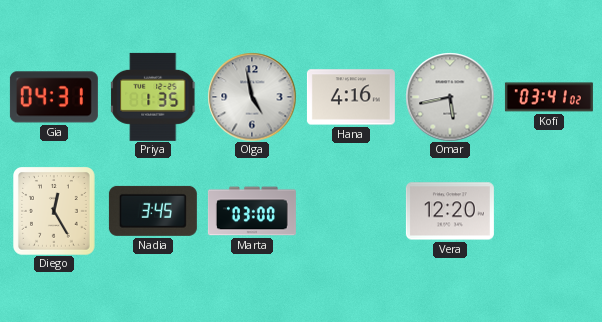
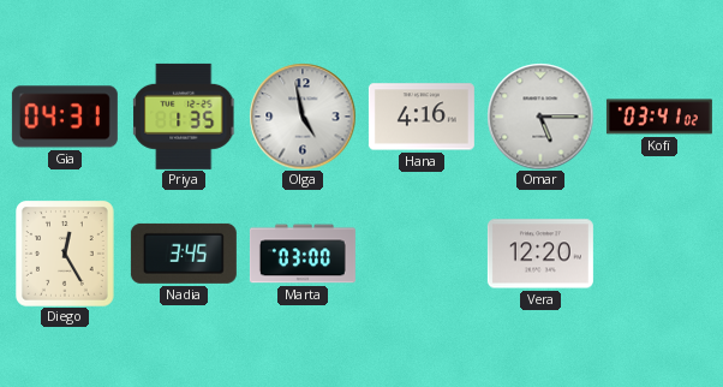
Omar: 5:43 -> 5:15
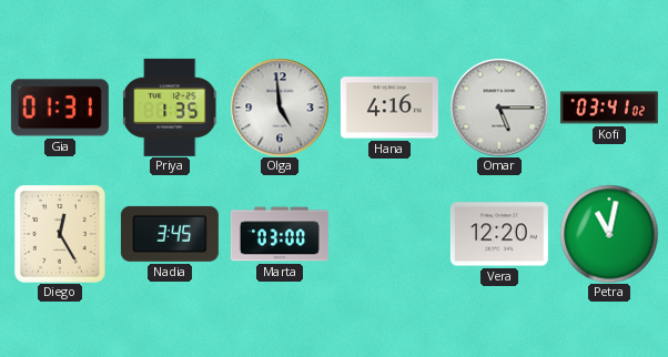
Gia: 04:31 -> 01:31
Olga: 4:58 -> 4:59
Petra: none -> 11:02
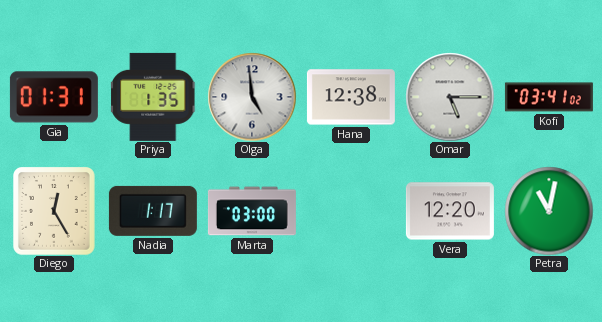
Hana: 4:16 -> 12:38
Nadia: 3:45 -> 1:17
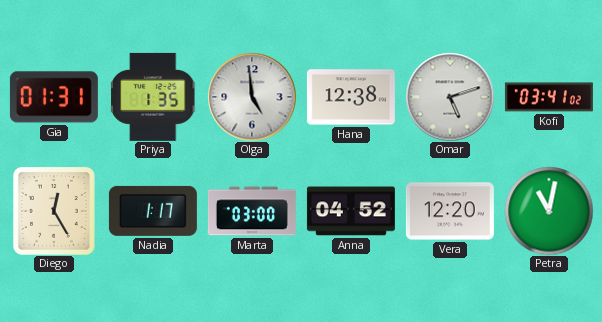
Omar: 5:15 -> 5:12
Anna: none -> 04:52
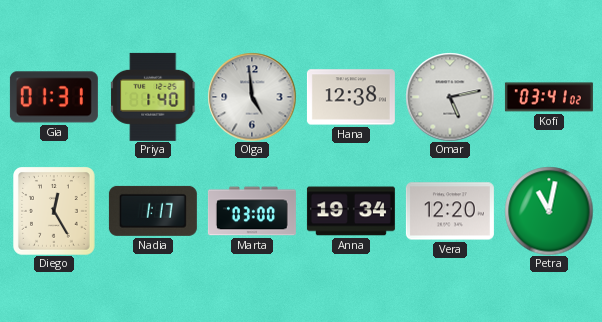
Priya: 1:35 -> 1:40
Omar: 5:12 -> 5:13
Anna: 04:52 -> 19:34
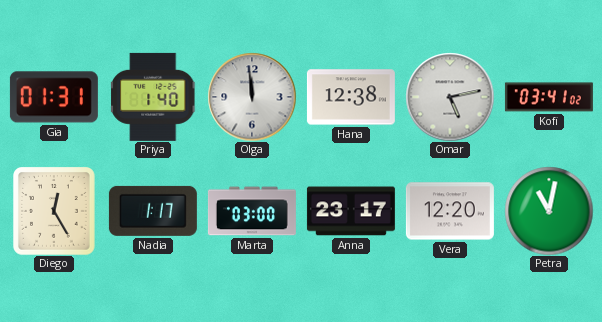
Olga: 4:59 -> 11:59
Anna: 19:34 -> 23:17
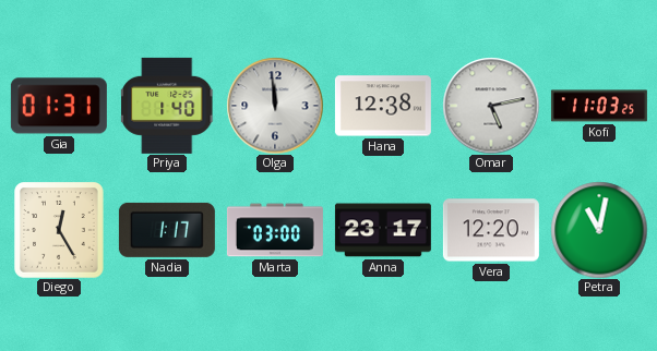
Kofi: 03:41 -> 11:03
